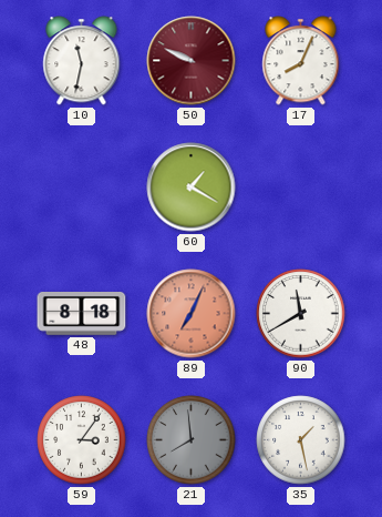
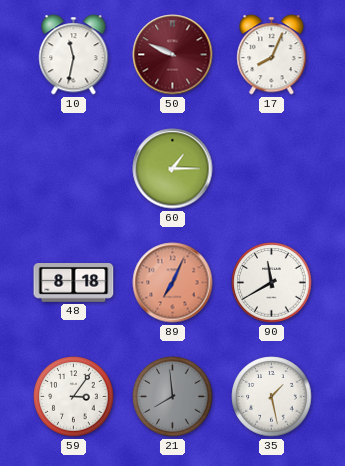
60: 1:20 -> 1:15
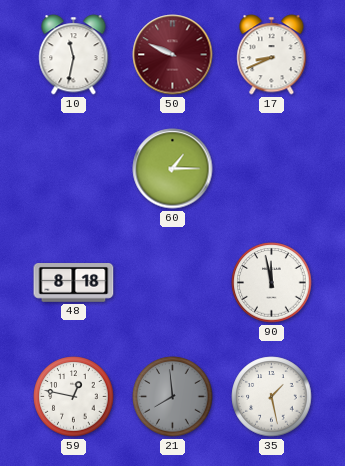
17: 8:04 -> 8:41
89: 7:04 -> none
90: 11:40 -> 11:58
59: 3:06 -> 12:47
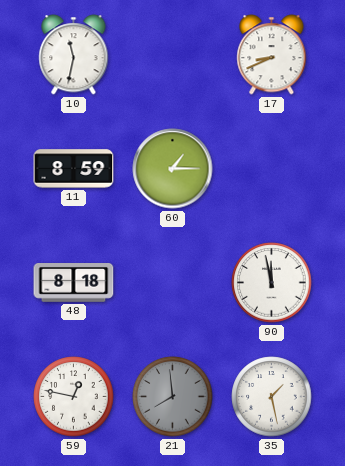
50: 9:49 -> none
11: none -> 8:59
